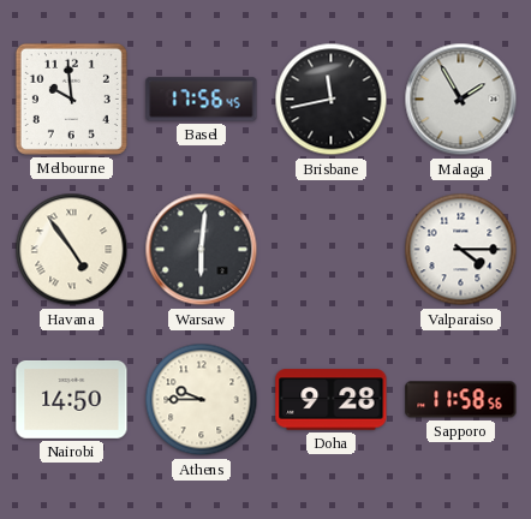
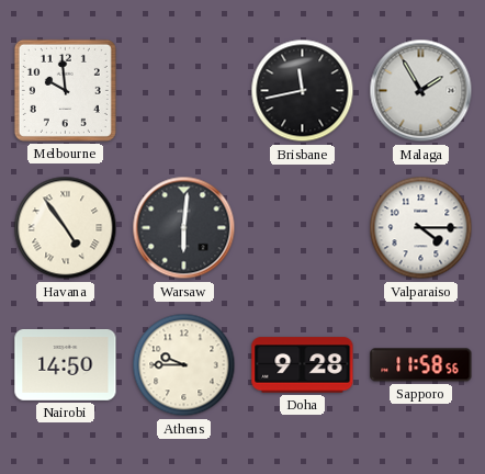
Basel: 17:56 -> none
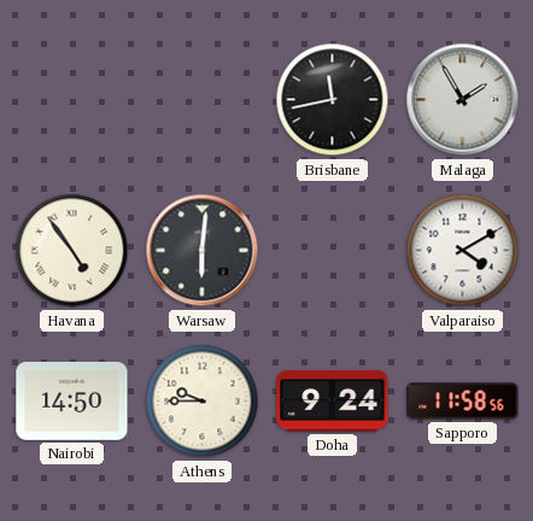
Melbourne: 9:59 -> none
Valparaiso: 4:15 -> 4:10
Doha: 9:28 -> 9:24
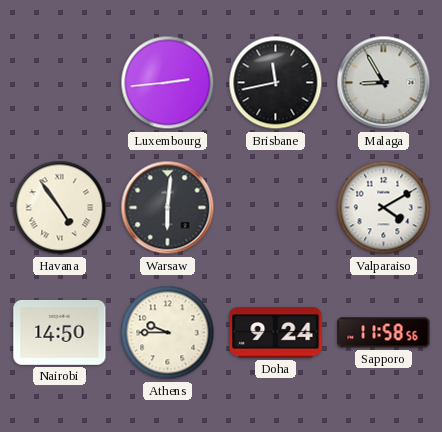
Luxembourg: none -> 2:44
Malaga: 1:55 -> 8:55
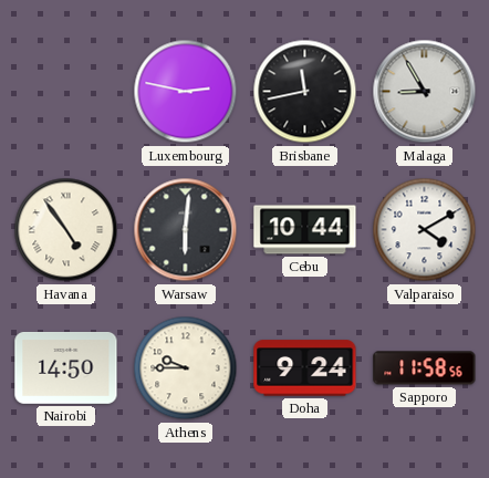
Luxembourg: 2:44 -> 2:47
Cebu: none -> 10:44
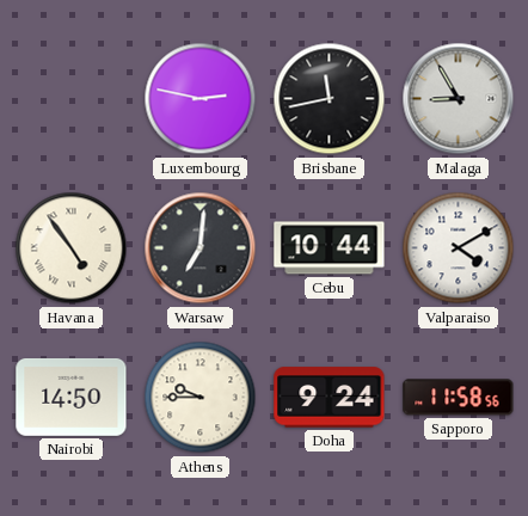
Warsaw: 6:01 -> 7:01
